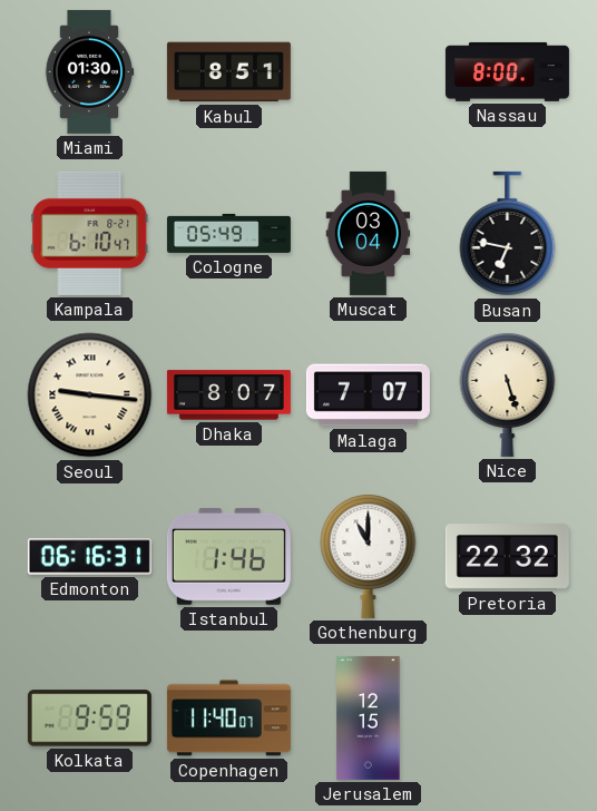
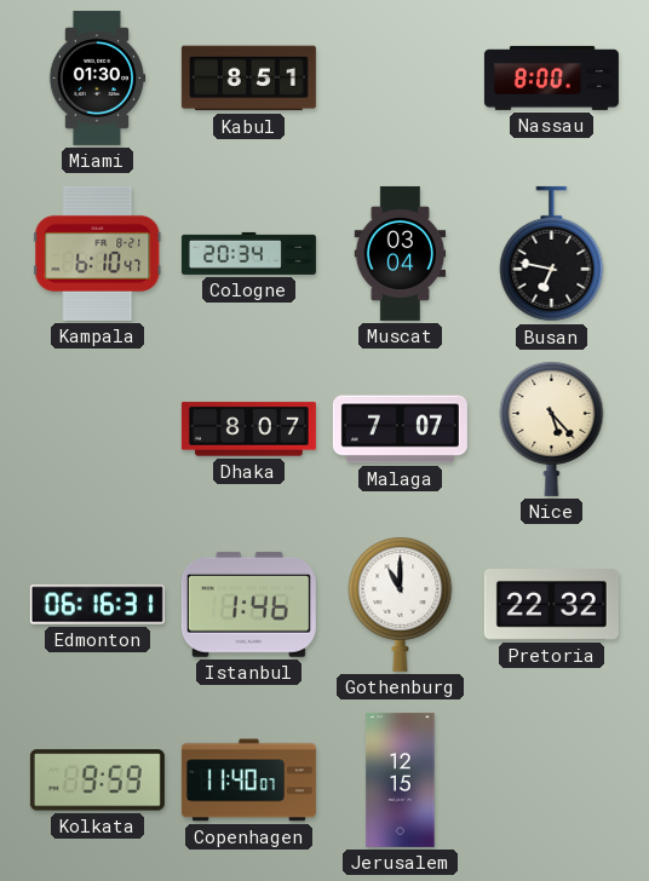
Cologne: 05:49 -> 20:34
Seoul: 9:16 -> none
Nice: 5:27 -> 5:23
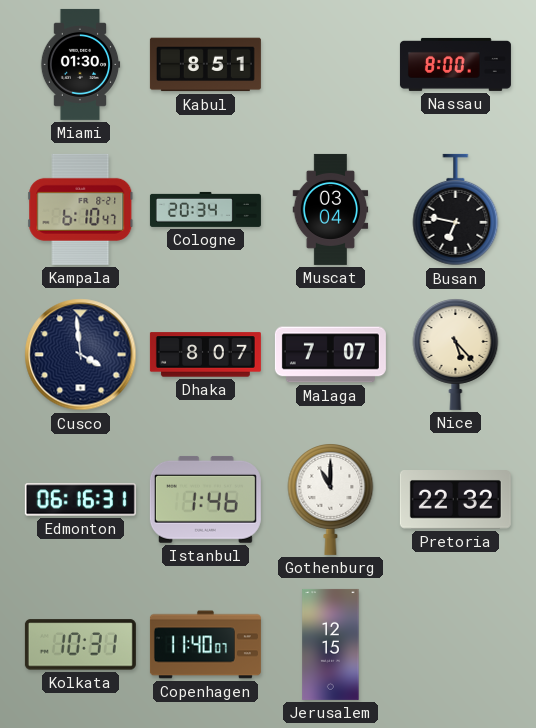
Cusco: none -> 3:59
Kolkata: 9:59 -> 10:31
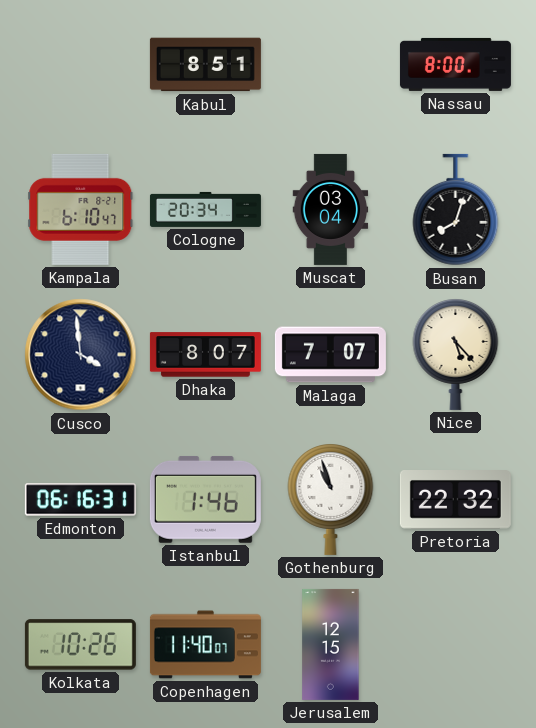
Miami: 01:30 -> none
Busan: 6:47 -> 8:03
Gothenburg: 11:00 -> 10:57
Kolkata: 10:31 -> 10:26
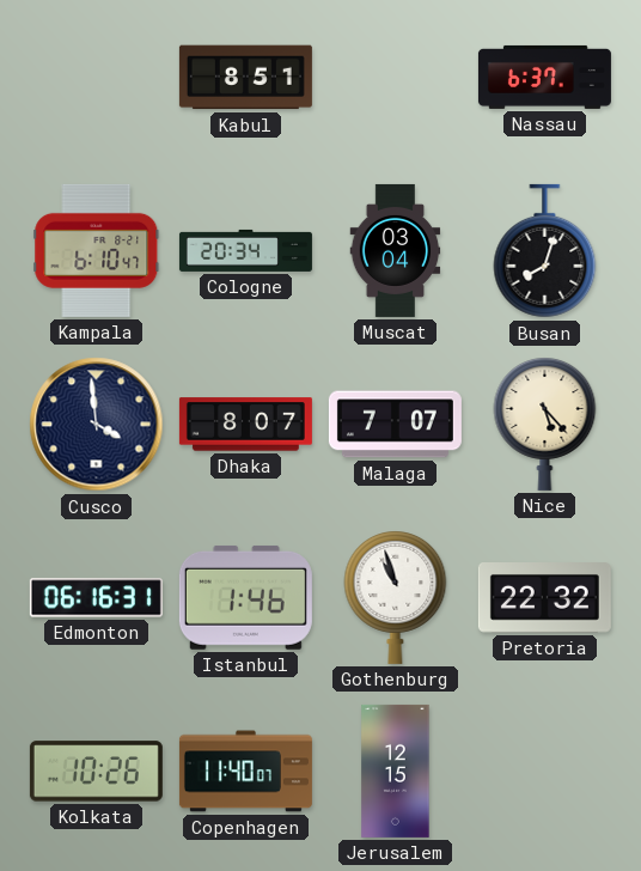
Nassau: 8:00 -> 6:37
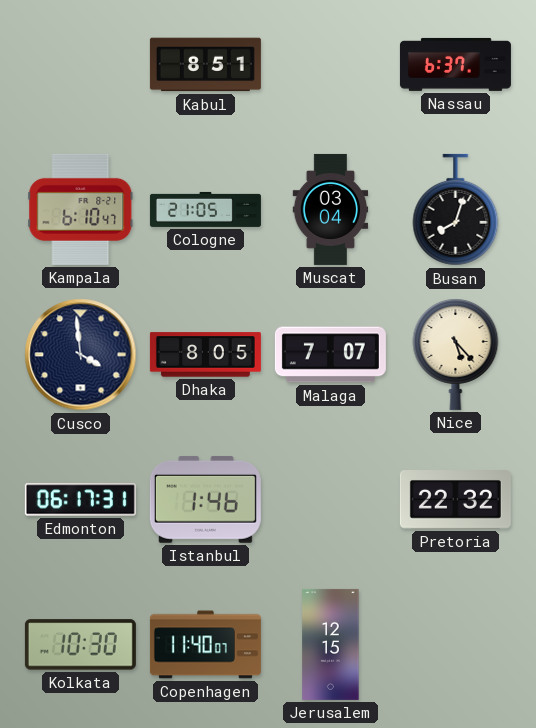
Cologne: 20:34 -> 21:05
Dhaka: 8:07 -> 8:05
Edmonton: 06:16 -> 06:17
Gothenburg: 10:57 -> none
Kolkata: 10:26 -> 10:30
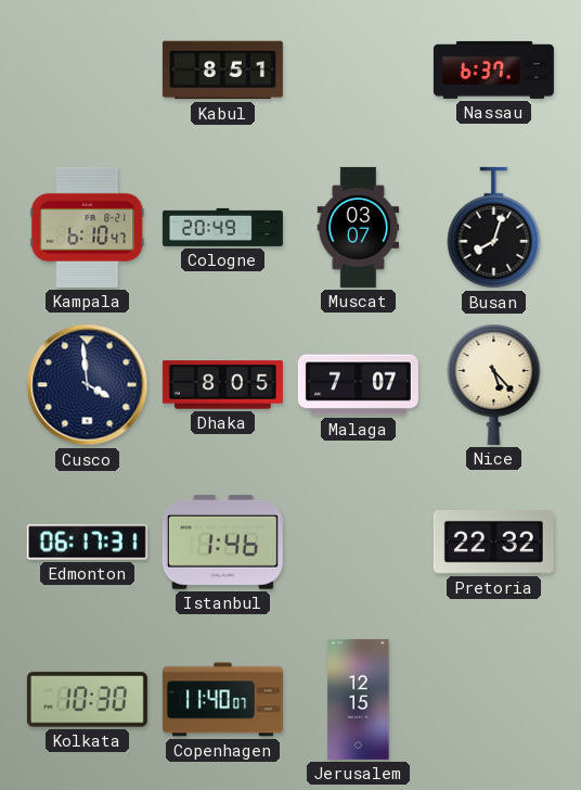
Cologne: 21:05 -> 20:49
Muscat: 03:04 -> 03:07
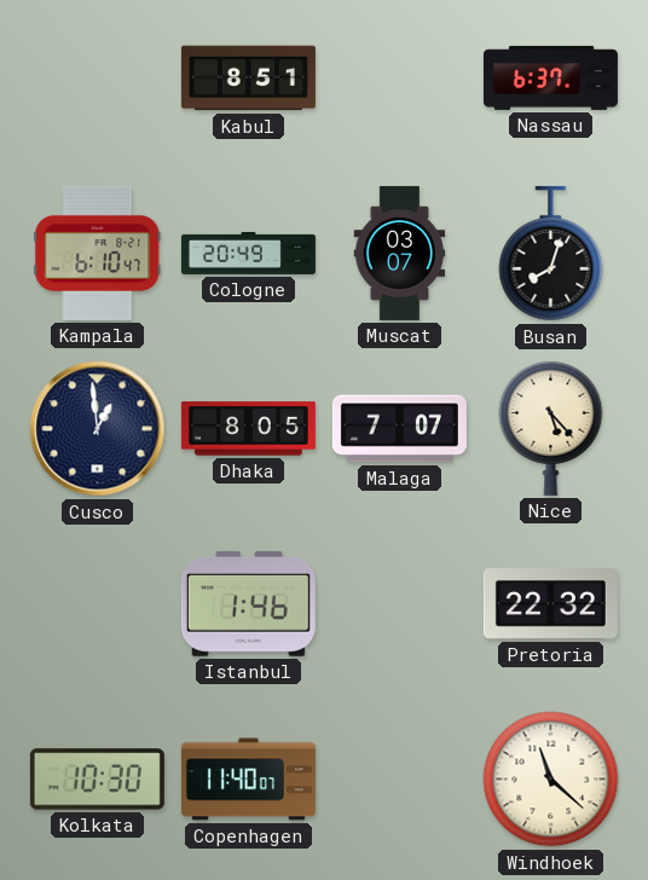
Cusco: 3:59 -> 12:59
Edmonton: 06:17 -> none
Jerusalem: 12:15 -> none
Windhoek: none -> 11:22
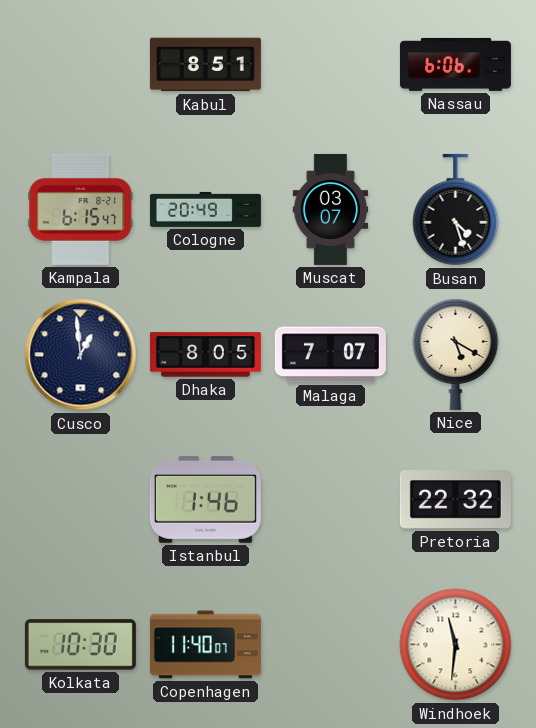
Nassau: 6:37 -> 6:06
Kampala: 6:10 -> 6:15
Busan: 8:03 -> 4:27
Nice: 5:23 -> 5:20
Windhoek: 11:22 -> 11:31
